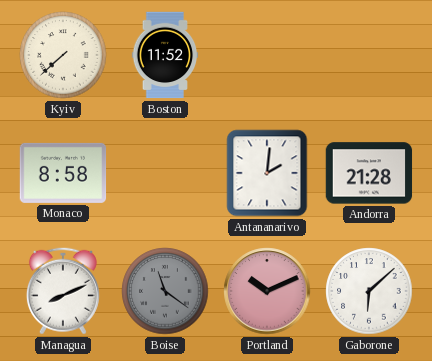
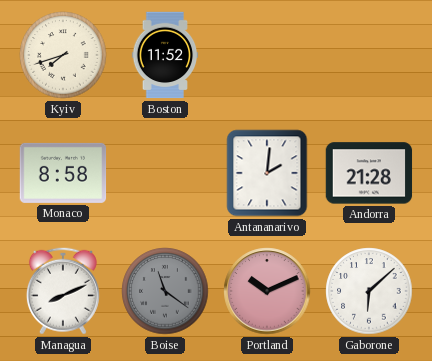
Kyiv: 7:38 -> 7:42
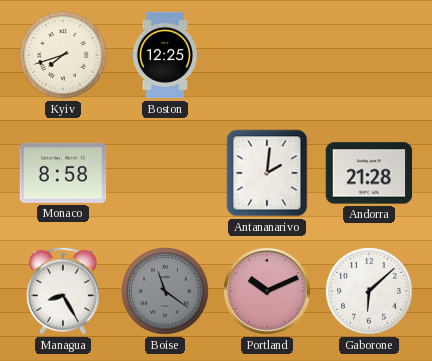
Boston: 11:52 -> 12:25
Managua: 8:11 -> 8:25
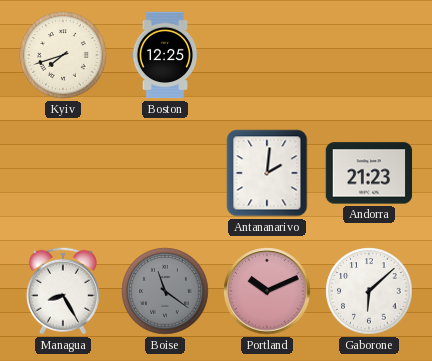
Monaco: 8:58 -> none
Andorra: 21:28 -> 21:23
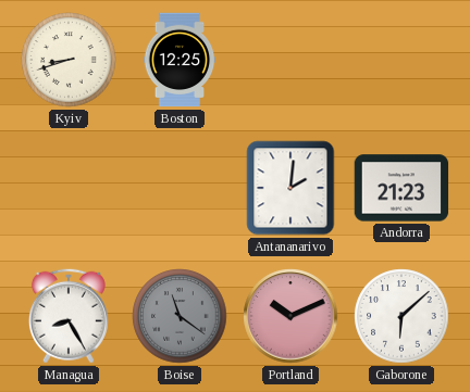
Kyiv: 7:42 -> 8:42
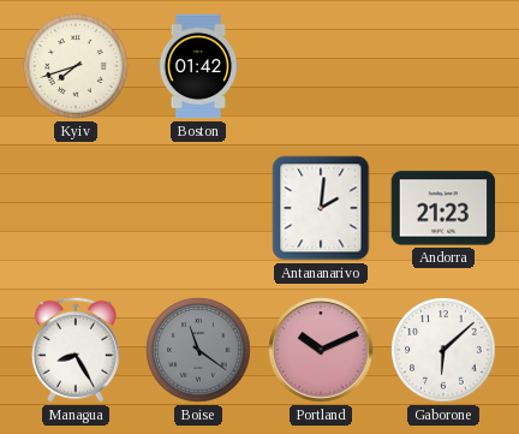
Kyiv: 8:42 -> 7:42
Boston: 12:25 -> 01:42
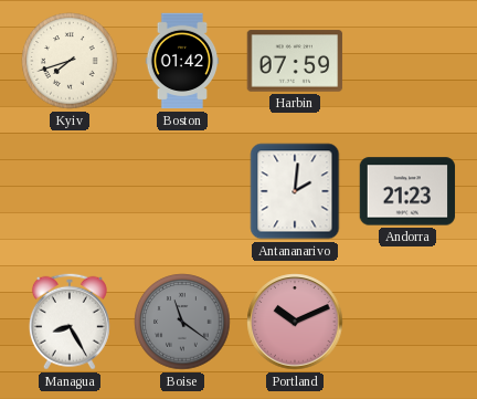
Harbin: none -> 07:59
Gaborone: 6:08 -> none
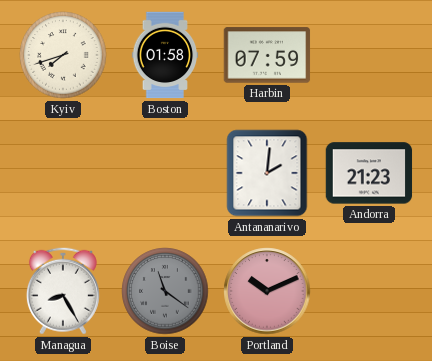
Boston: 01:42 -> 01:58
